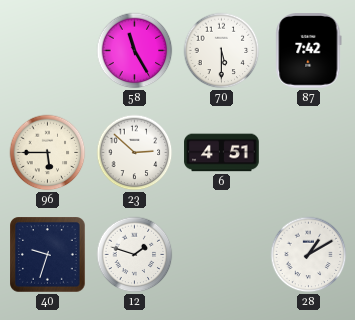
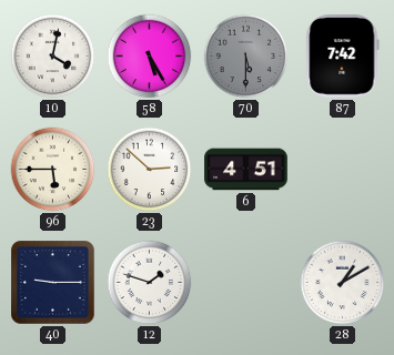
10: none -> 4:02
58: 11:25 -> 5:25
70 dial: white -> grey
40: 9:33 -> 9:15
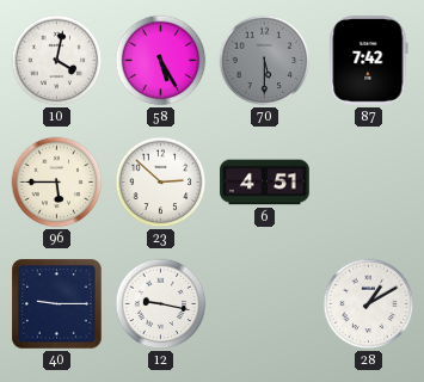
12: 1:48 -> 9:17
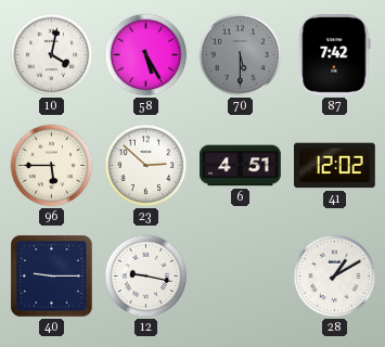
41: none -> 12:02
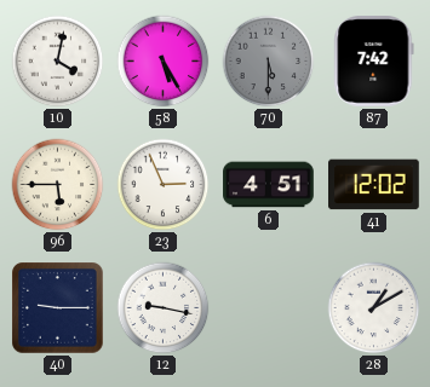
23: 2:52 -> 2:56
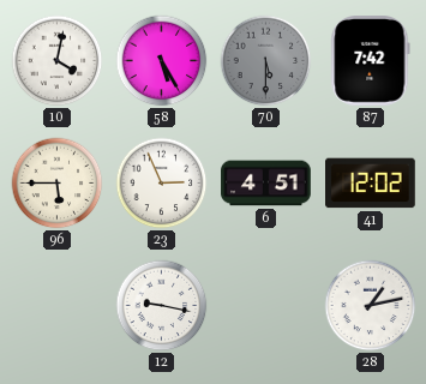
40: 9:15 -> none
28: 1:10 -> 1:13
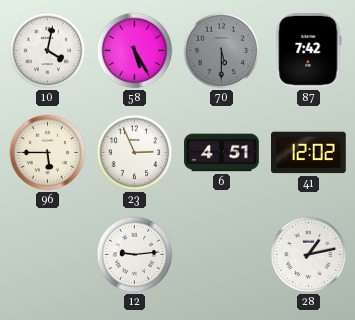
12: 9:17 -> 9:14
